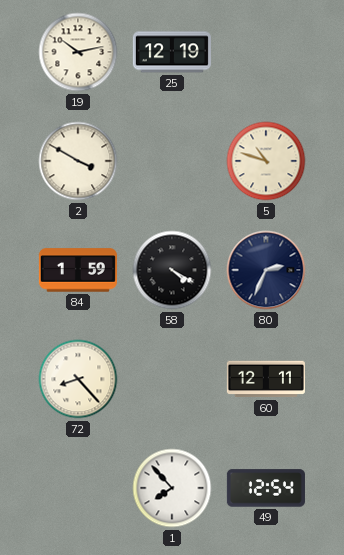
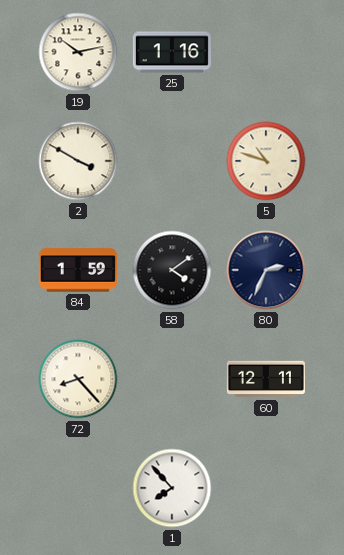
25: 12:19 -> 1:16
58: 4:20 -> 4:09
49: 12:54 -> none
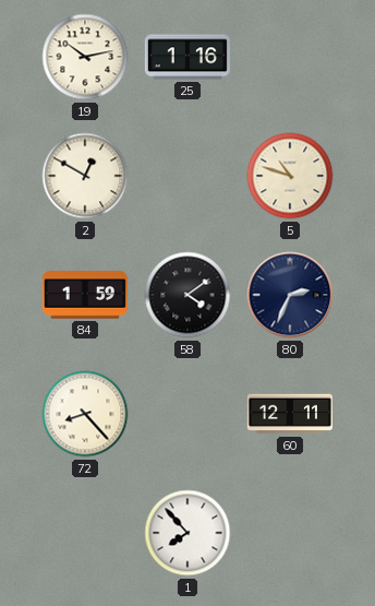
2: 3:50 -> 12:50
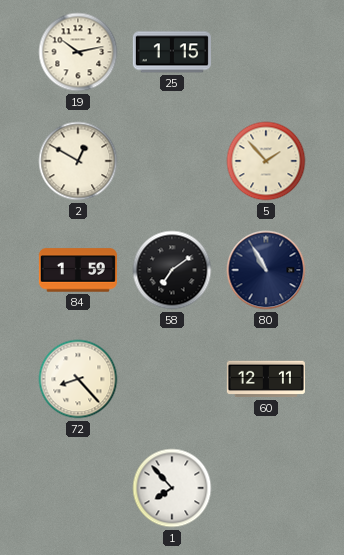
25: 1:16 -> 1:15
5: 10:48 -> 1:53
58: 4:09 -> 7:09
80: 2:34 -> 10:55
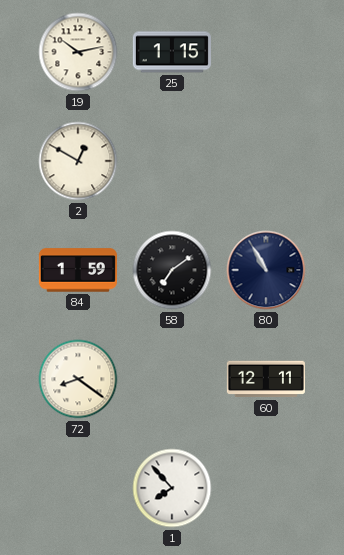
5: 1:53 -> none
72: 8:23 -> 8:21
